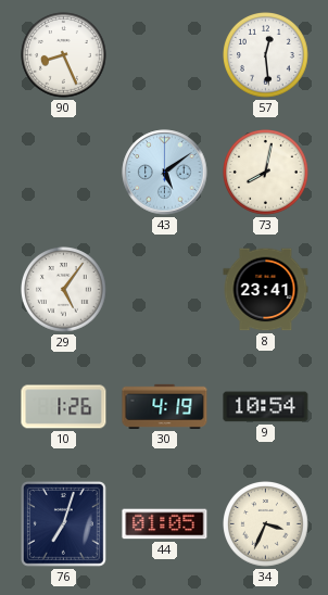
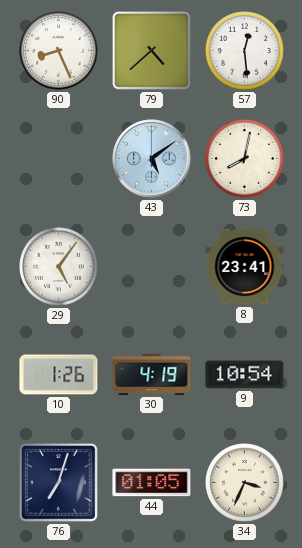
79: none -> 4:38
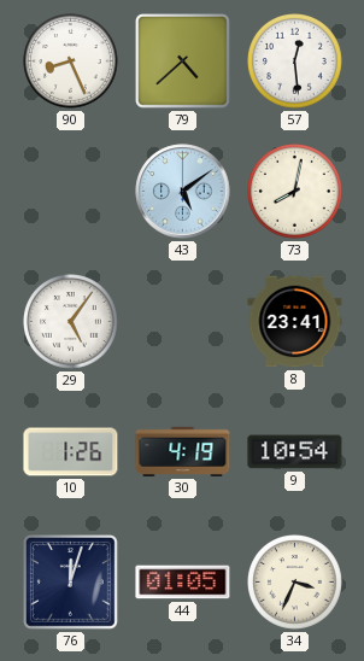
76: 7:03 -> 12:03
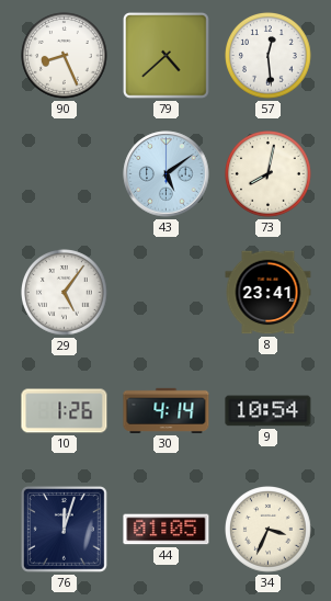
30: 4:19 -> 4:14
